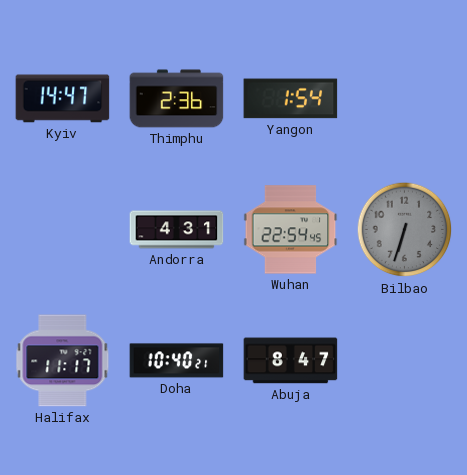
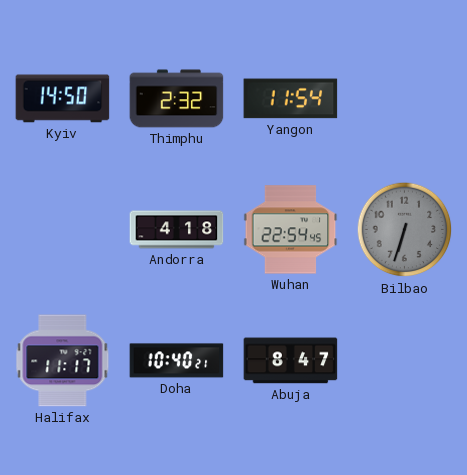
Kyiv: 14:47 -> 14:50
Thimphu: 2:36 -> 2:32
Yangon: 1:54 -> 11:54
Andorra: 4:31 -> 4:18
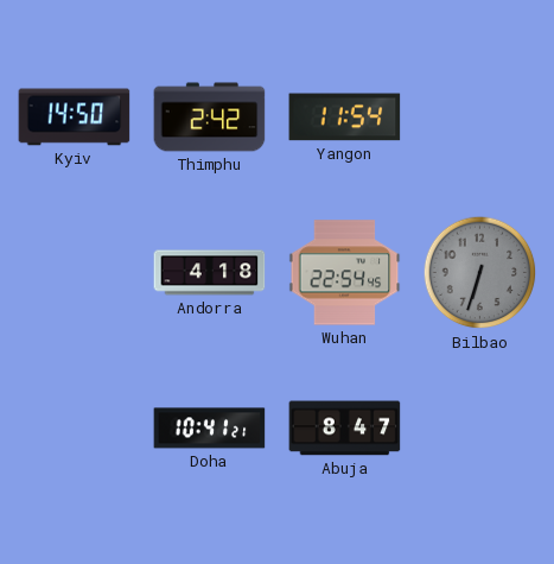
Thimphu: 2:32 -> 2:42
Halifax: 11:17 -> none
Doha: 10:40 -> 10:41
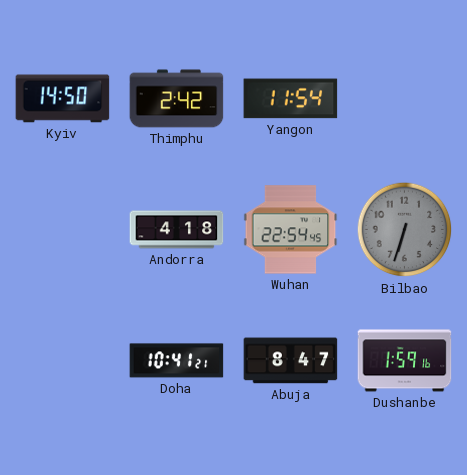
Dushanbe: none -> 1:59
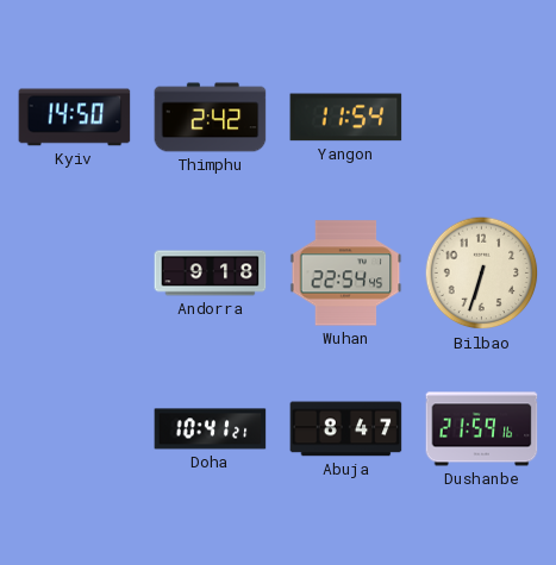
Andorra: 4:18 -> 9:18
Bilbao dial: grey -> cream
Dushanbe: 1:59 -> 21:59
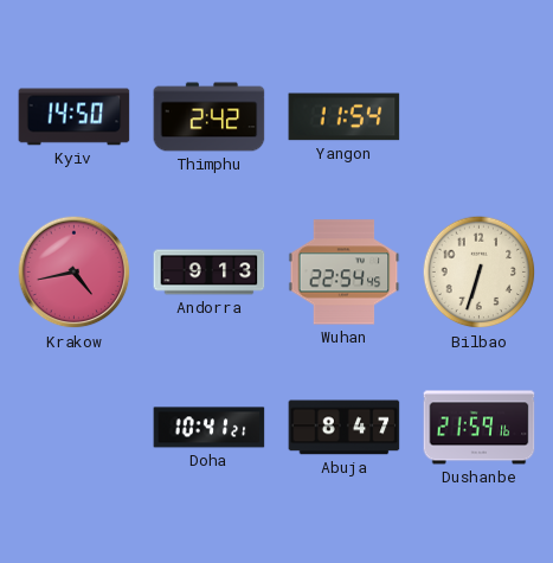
Krakow: none -> 4:43
Andorra: 9:18 -> 9:13
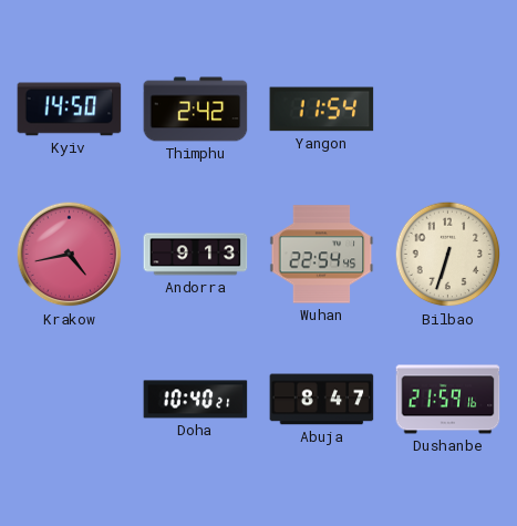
Doha: 10:41 -> 10:40
